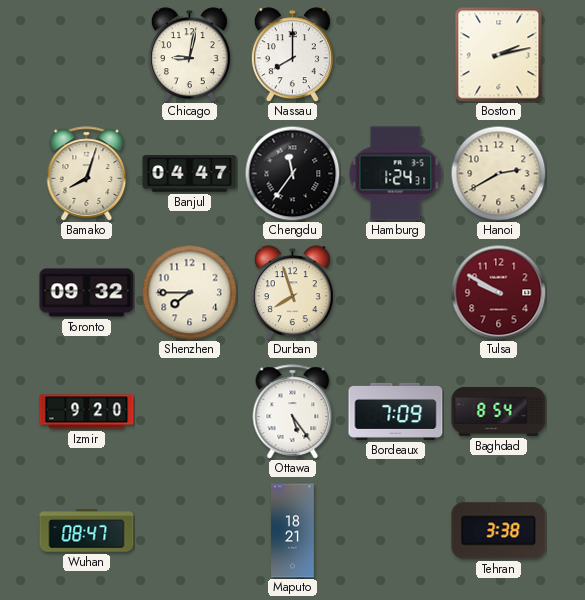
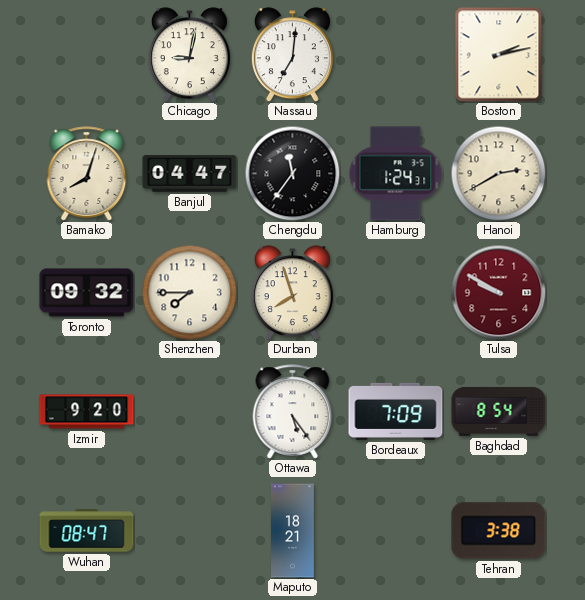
Nassau: 8:00 -> 7:01
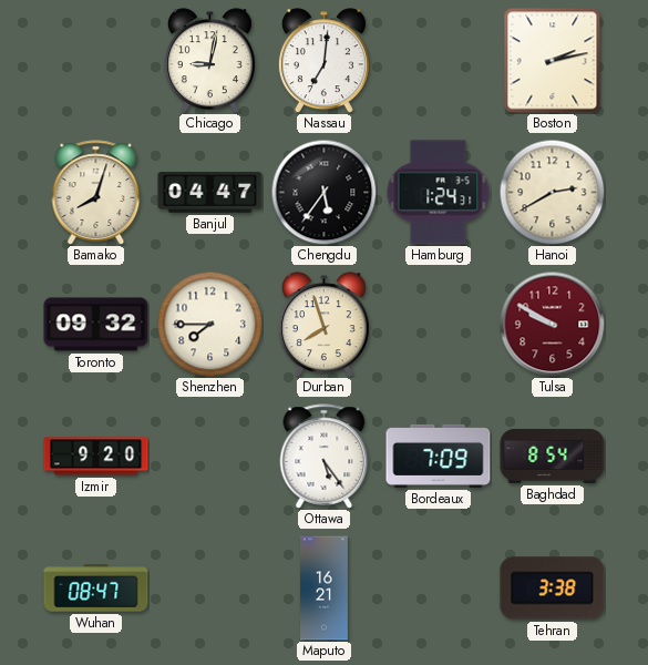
Chengdu: 11:36 -> 5:36
Maputo: 18:21 -> 16:21
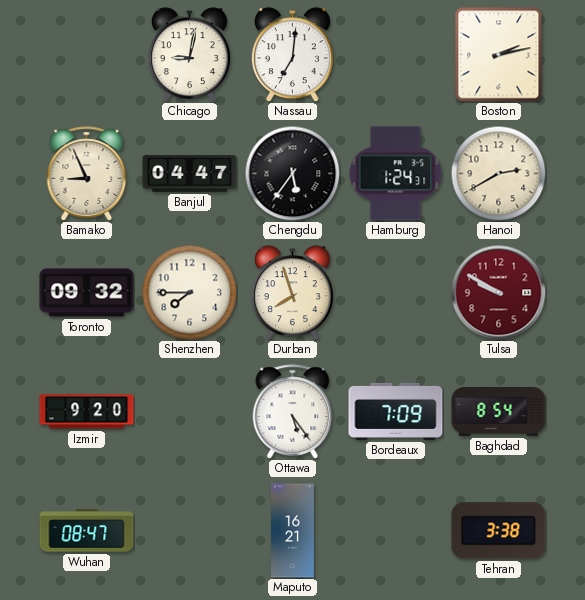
Bamako: 8:03 -> 8:56
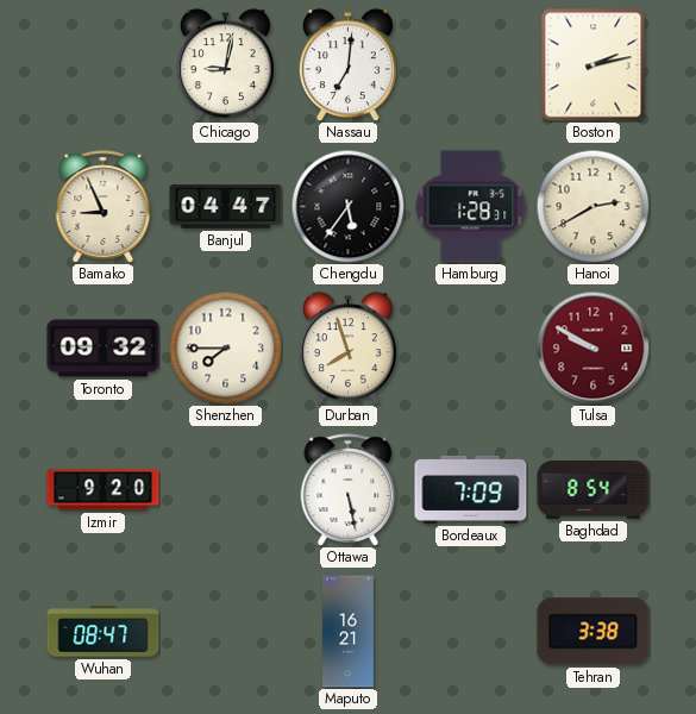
Hamburg: 1:24 -> 1:28
Ottawa: 5:24 -> 5:28
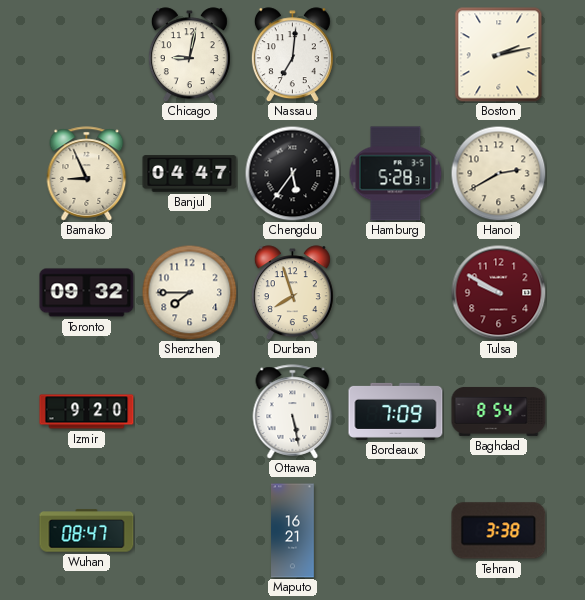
Hamburg: 1:28 -> 5:28
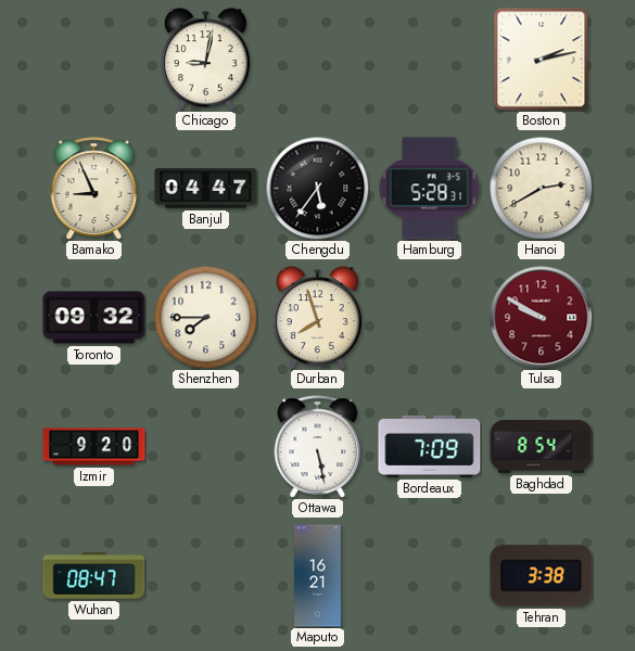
Nassau: 7:01 -> none
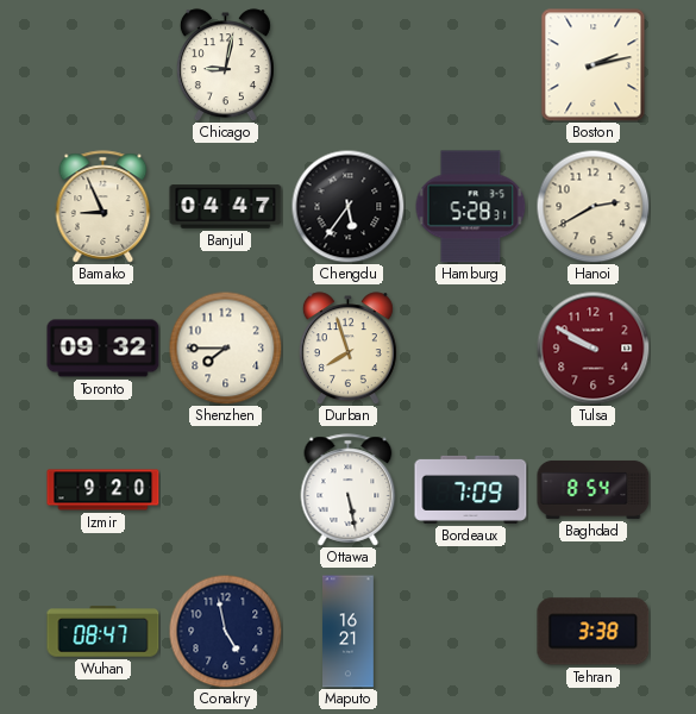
Conakry: none -> 4:58
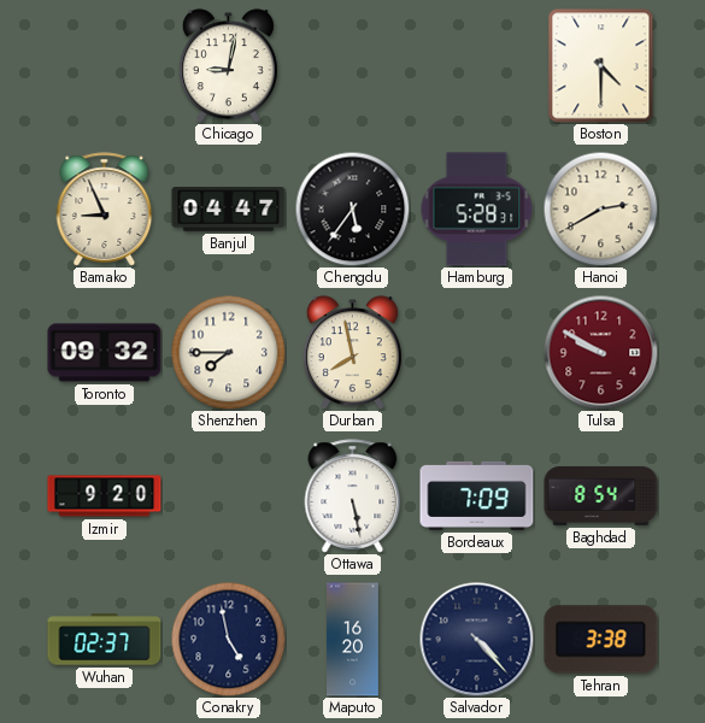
Boston: 2:13 -> 4:30
Durban: 7:57 -> 7:58
Wuhan: 08:47 -> 02:37
Maputo: 16:21 -> 16:20
Salvador: none -> 4:23
